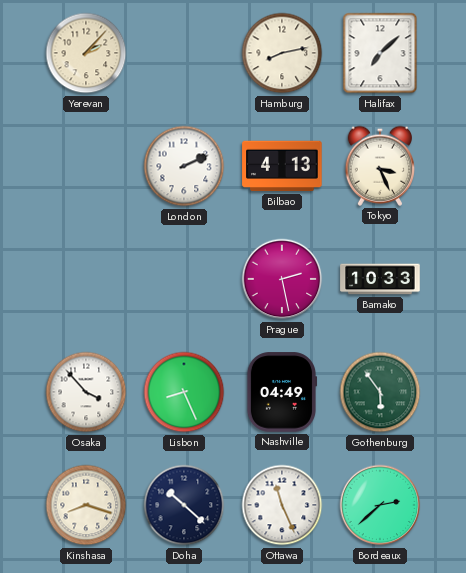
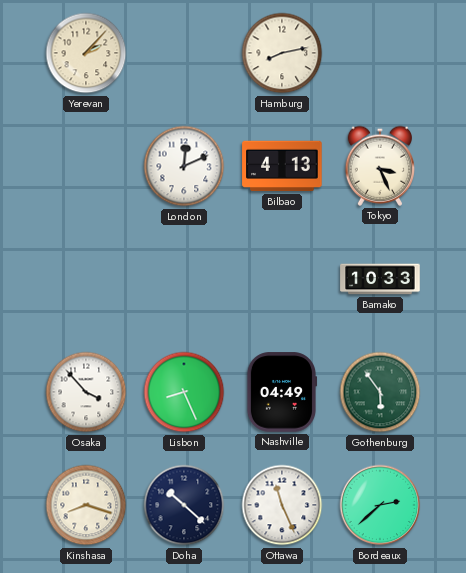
Halifax: 7:08 -> none
London: 2:11 -> 12:11
Prague: 2:28 -> none
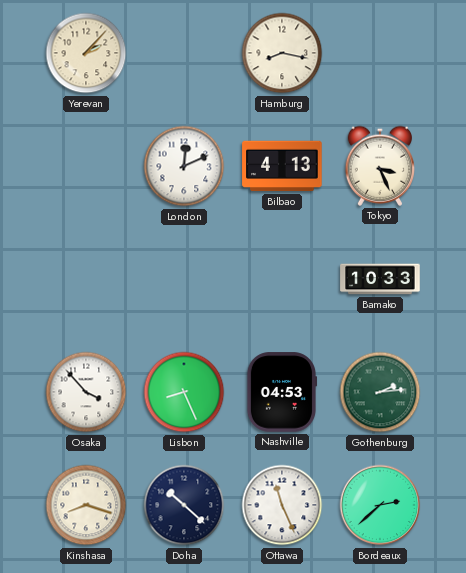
Hamburg: 8:13 -> 8:17
Nashville: 04:49 -> 04:53
Gothenburg: 5:54 -> 2:14
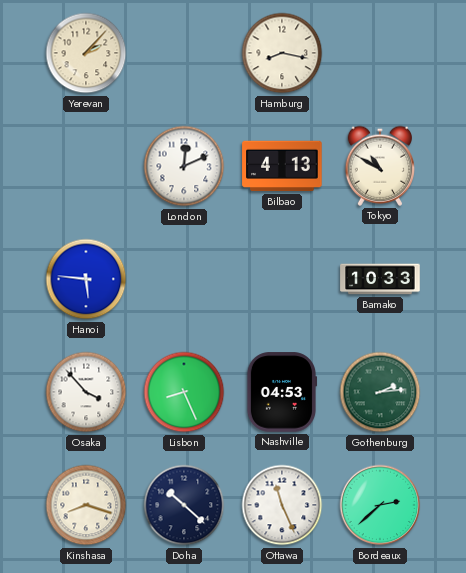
Tokyo: 3:26 -> 10:50
Hanoi: none -> 5:46
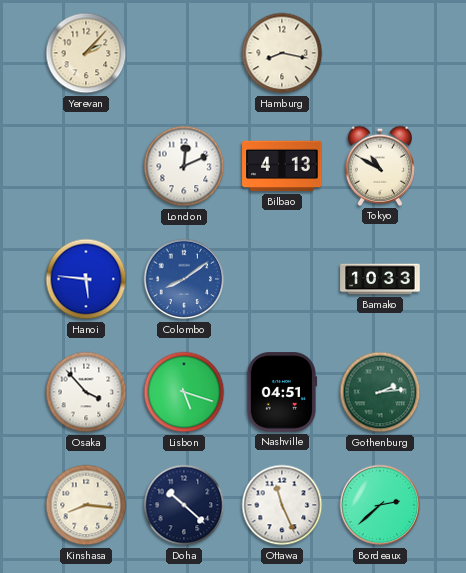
Colombo: none -> 8:09
Lisbon: 8:26 -> 5:18
Nashville: 04:53 -> 04:51
Kinshasa: 8:18 -> 8:16
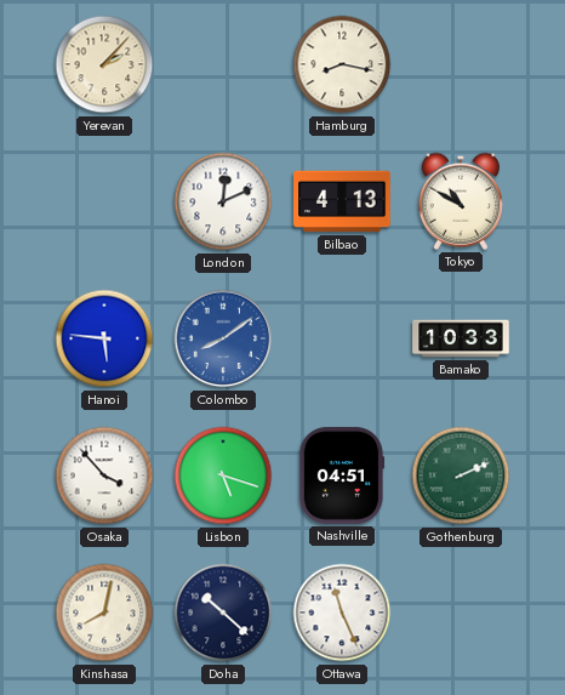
Gothenburg: 2:14 -> 2:11
Kinshasa: 8:16 -> 8:02
Bordeaux: 2:38 -> none
